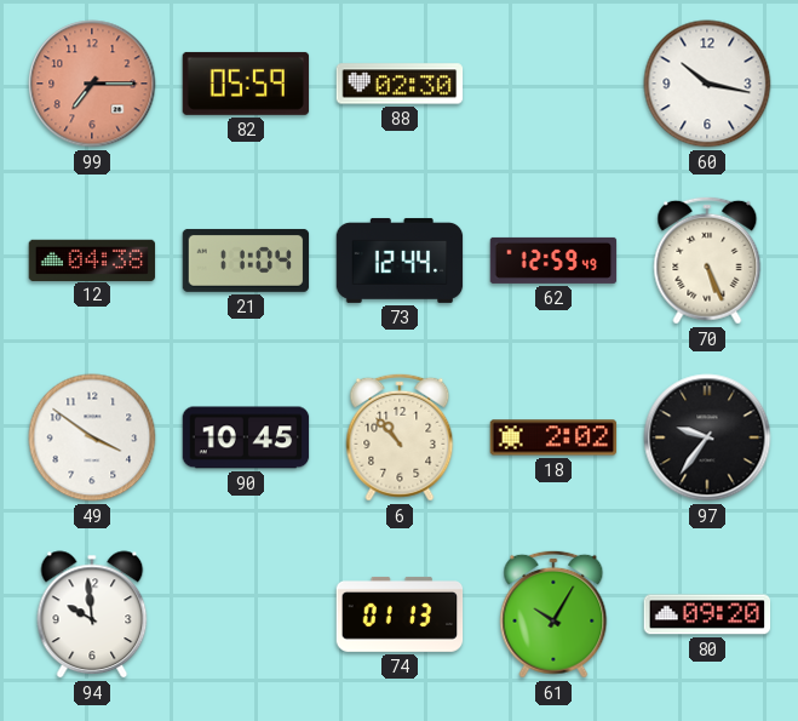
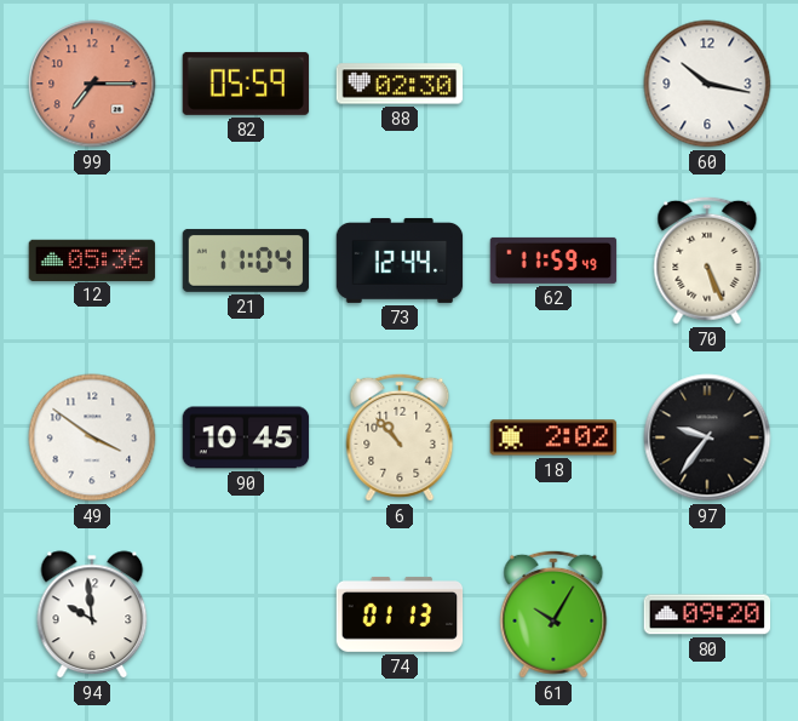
12: 04:38 -> 05:36
62: 12:59 -> 11:59
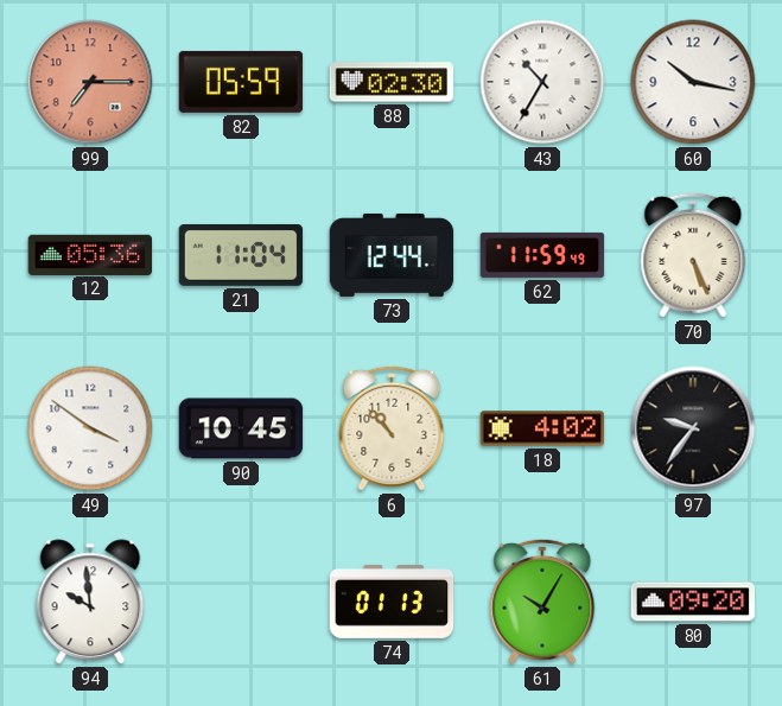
43: none -> 10:35
18: 2:02 -> 4:02
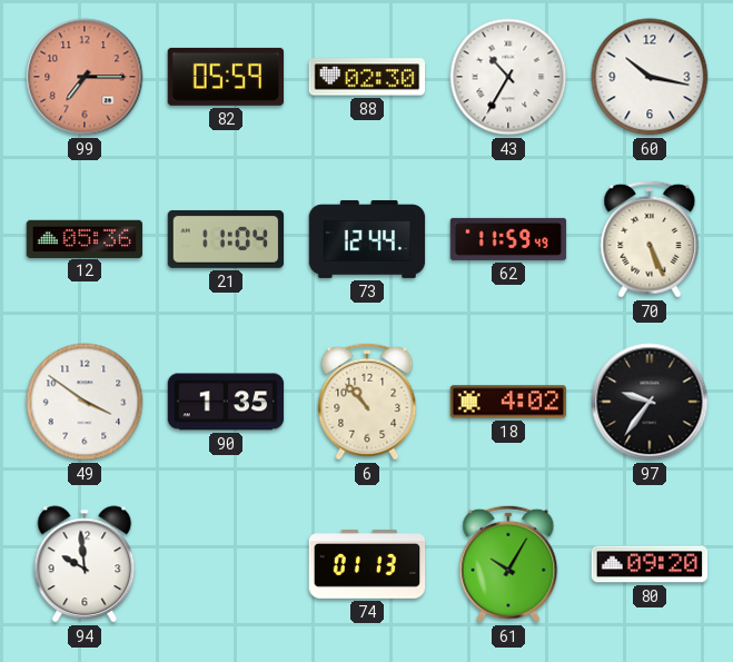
90: 10:45 -> 1:35
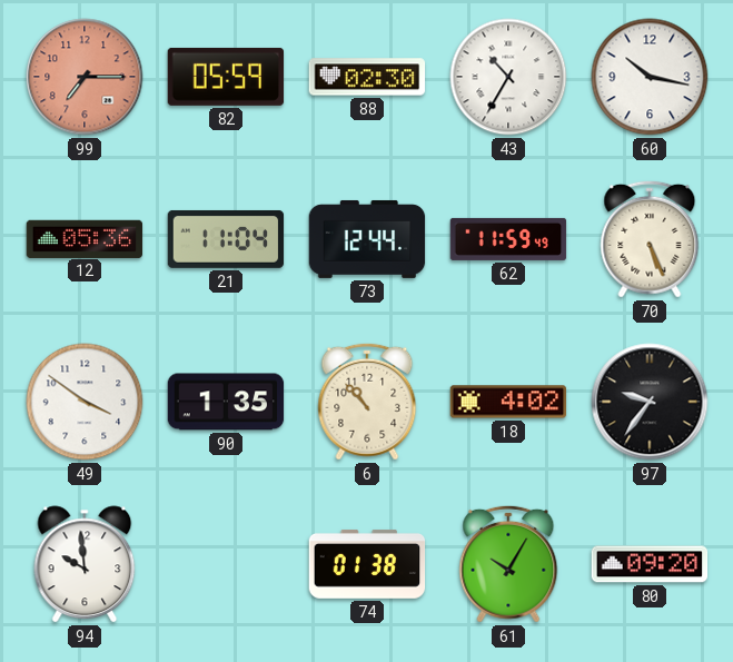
74: 01:13 -> 01:38
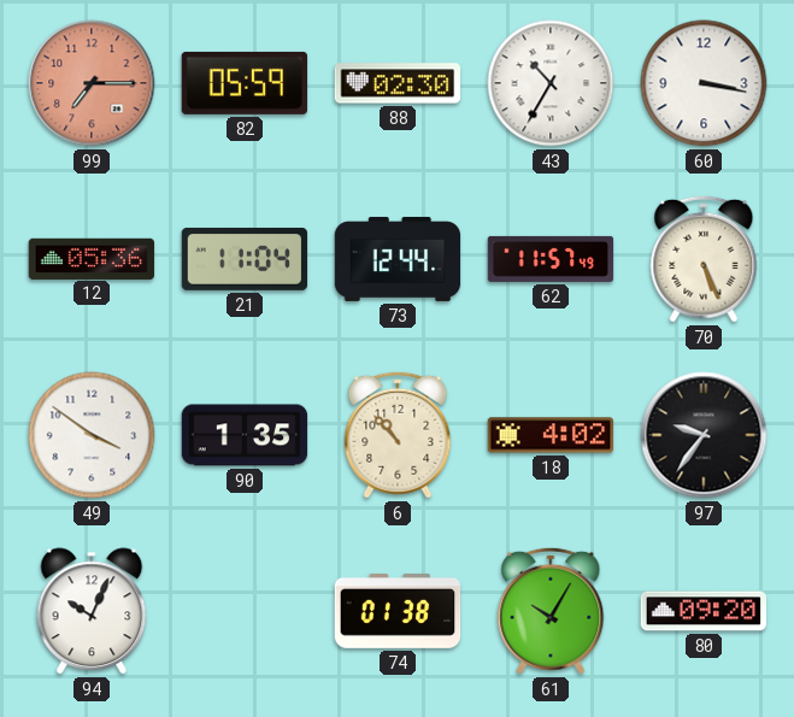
60: 10:17 -> 3:17
62: 11:59 -> 11:57
94: 9:59 -> 10:04
